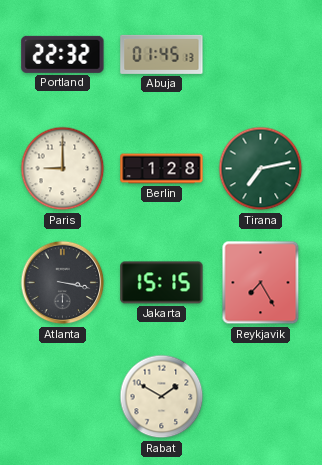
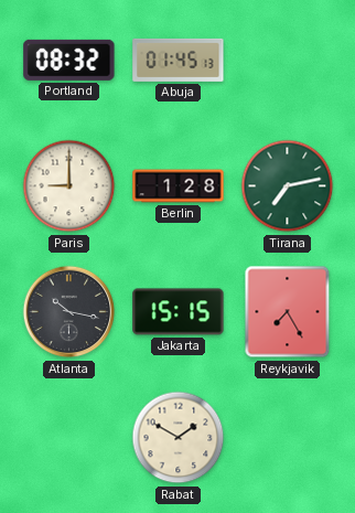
Portland: 22:32 -> 08:32
Atlanta: 3:17 -> 10:17
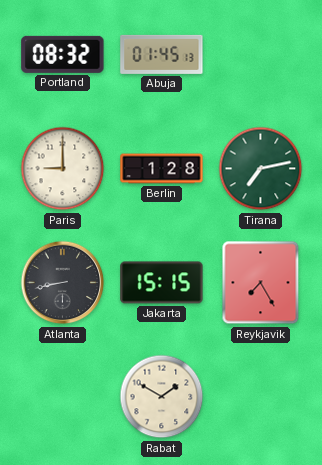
Atlanta: 10:17 -> 8:43
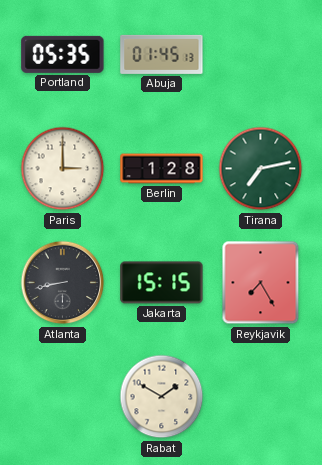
Portland: 08:32 -> 05:35
Paris: 9:00 -> 3:00
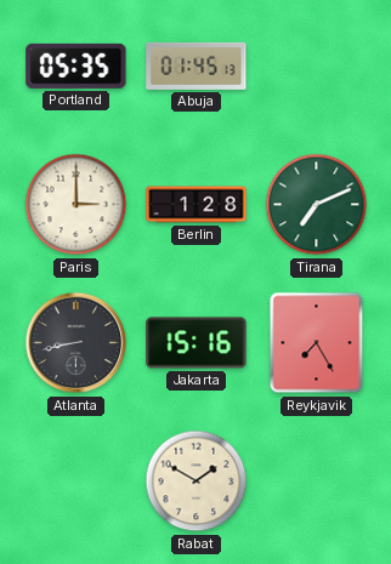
Tirana: 7:13 -> 7:11
Jakarta: 15:15 -> 15:16
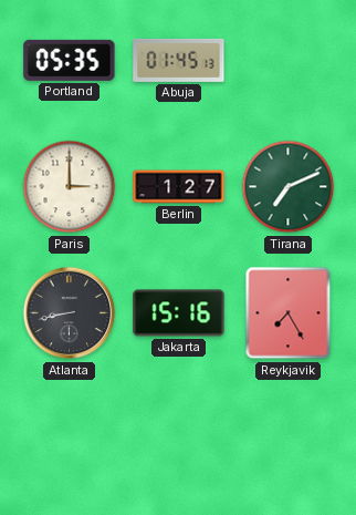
Berlin: 1:28 -> 1:27
Rabat: 1:50 -> none
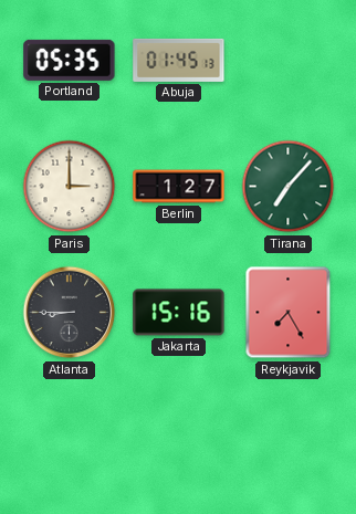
Tirana: 7:11 -> 7:07
Atlanta: 8:43 -> 8:45
